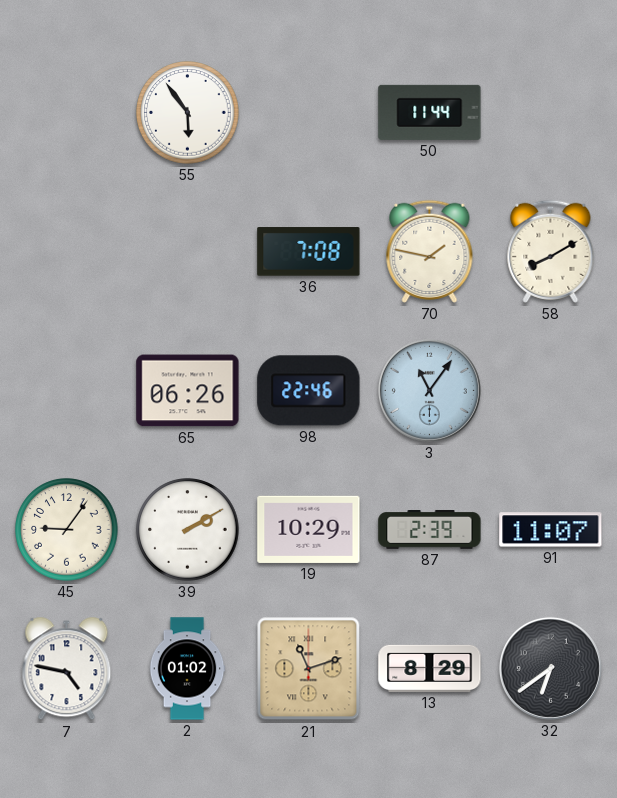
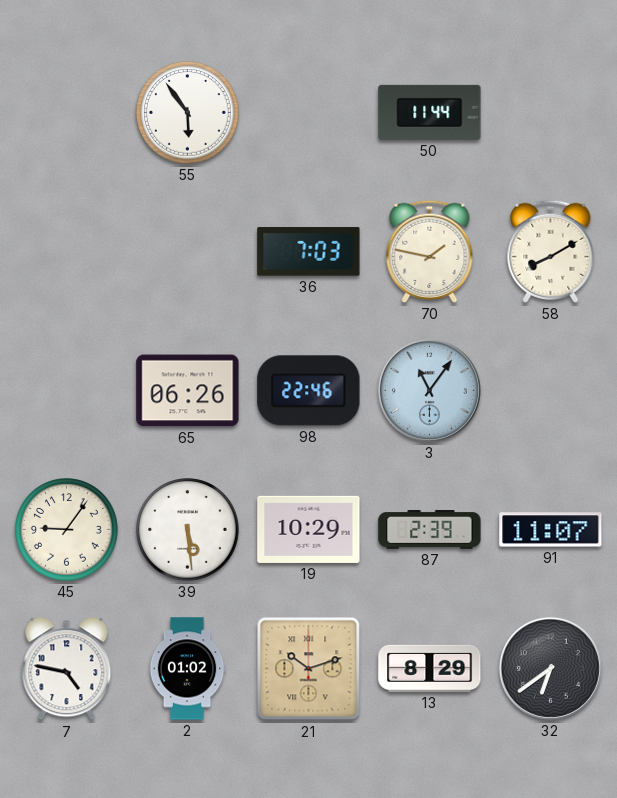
36: 7:08 -> 7:03
39: 2:10 -> 5:29
21: 11:12 -> 10:12
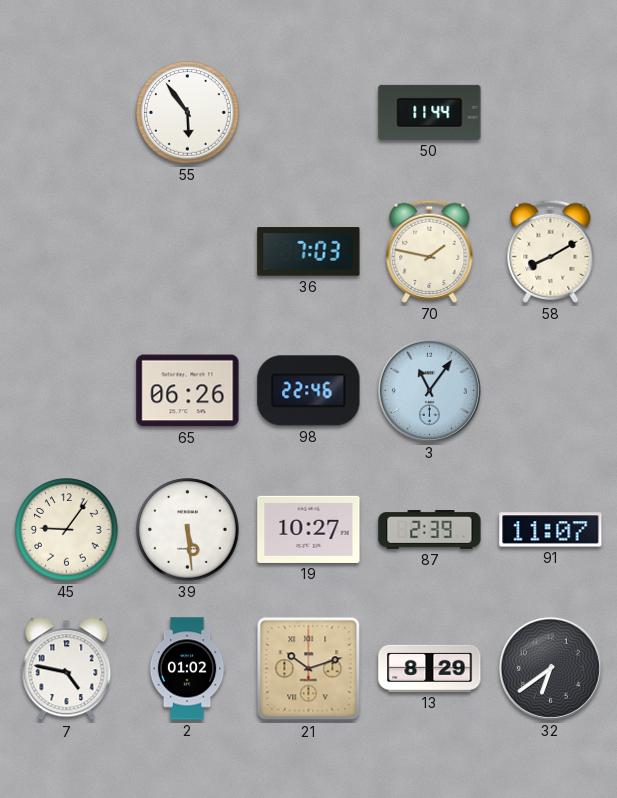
19: 10:29 -> 10:27
